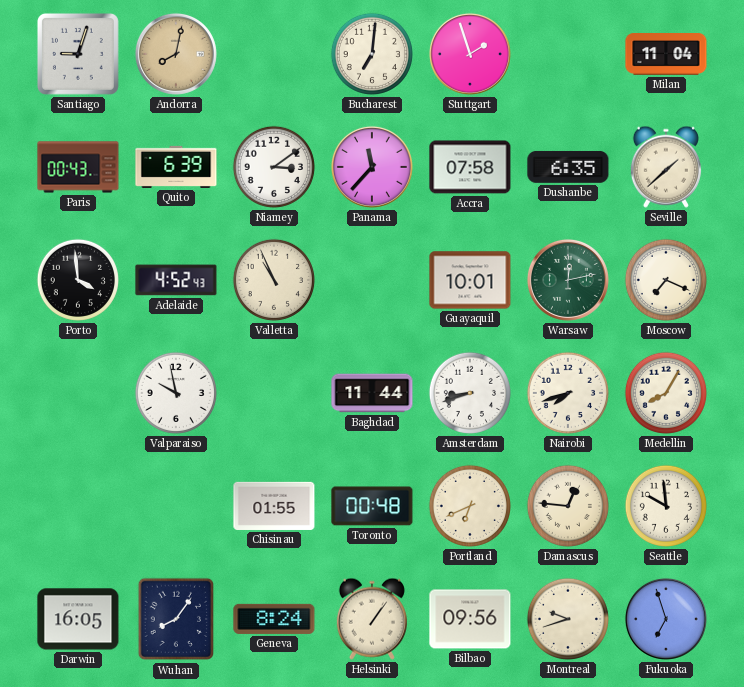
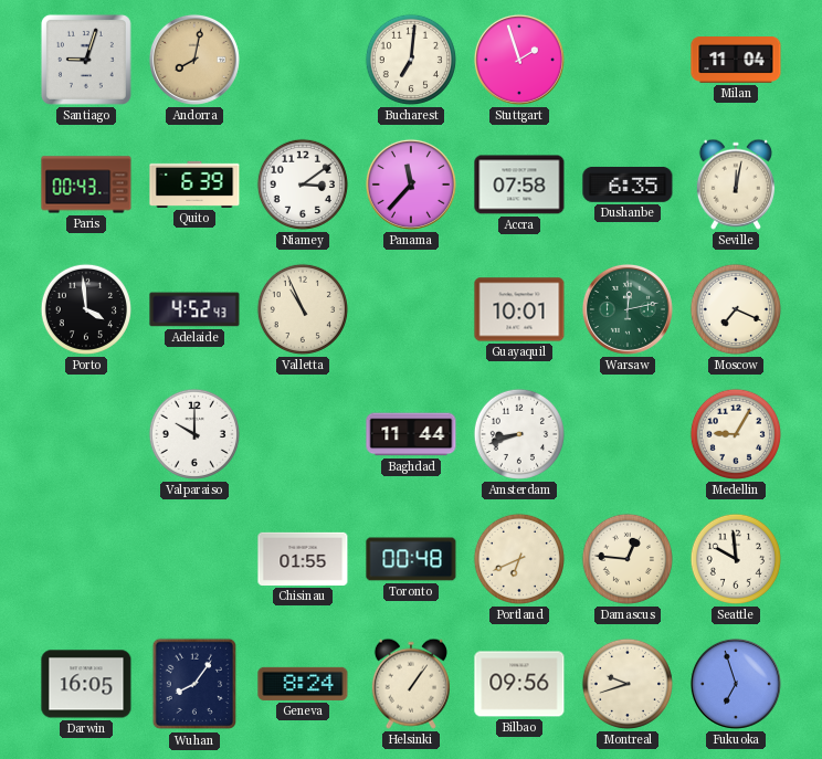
Seville: 1:38 -> 12:02
Valparaiso: 9:58 -> 10:00
Nairobi: 7:42 -> none
Medellin: 8:05 -> 9:05
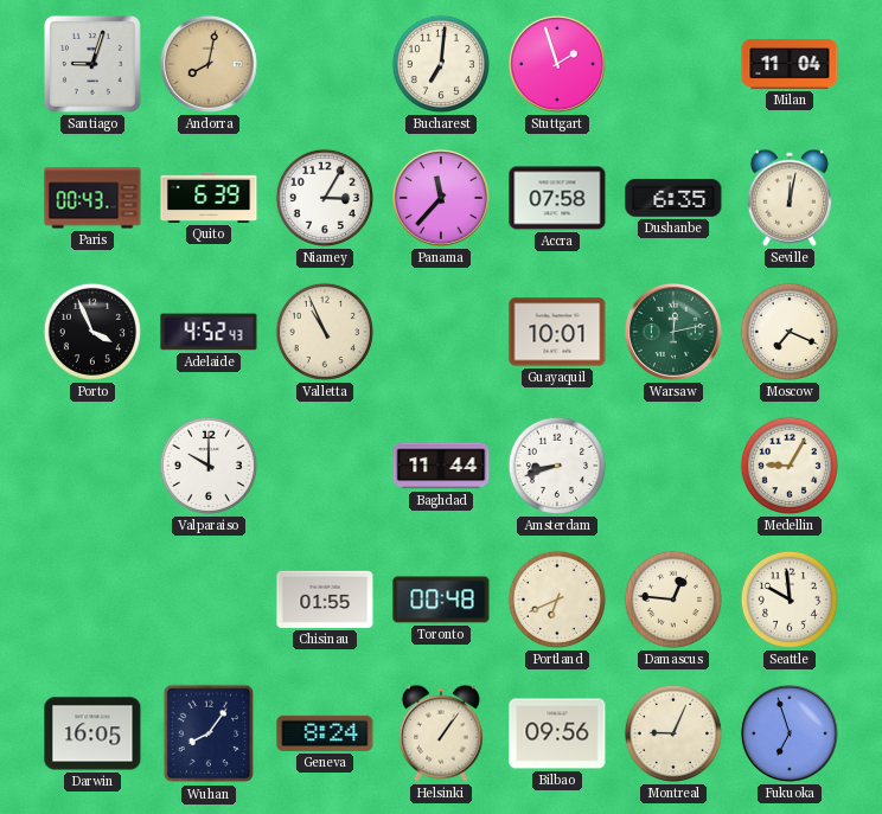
Niamey: 3:09 -> 3:05
Porto: 3:59 -> 3:56
Montreal: 9:42 -> 9:04
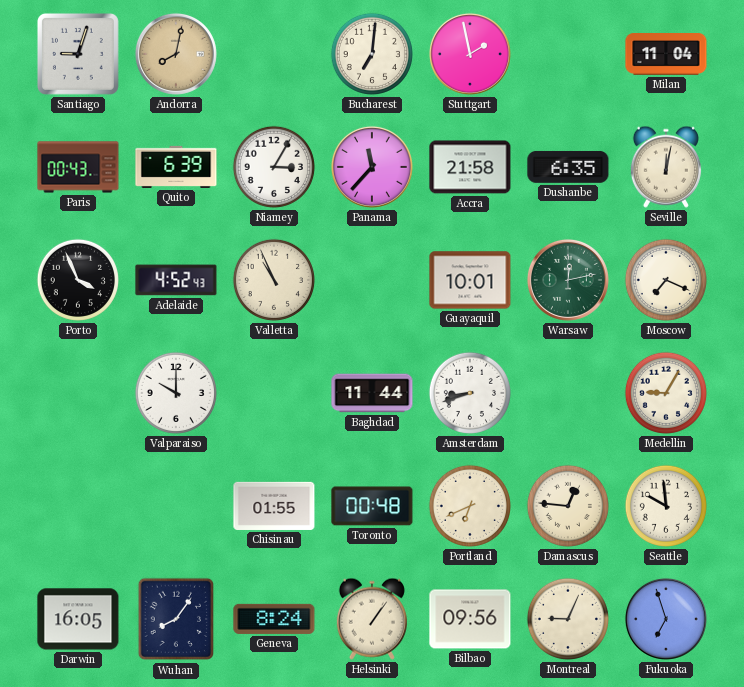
Stuttgart: 1:57 -> 1:58
Accra: 07:58 -> 21:58
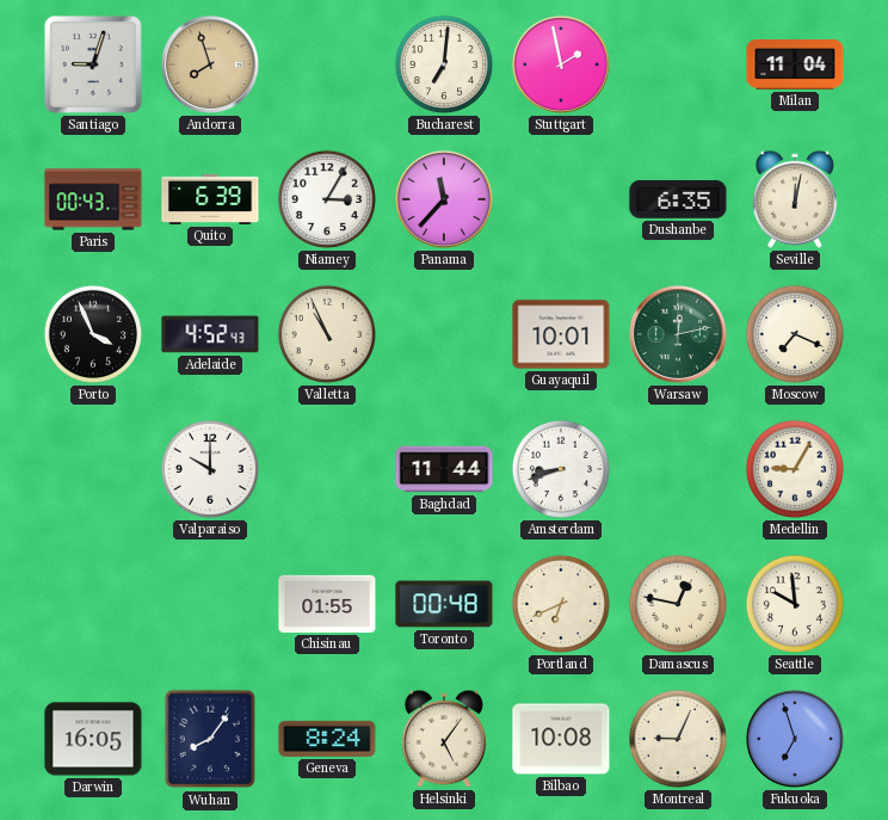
Andorra: 8:02 -> 7:57
Accra: 21:58 -> none
Damascus: 12:46 -> 12:47
Helsinki: 1:06 -> 5:06
Bilbao: 09:56 -> 10:08
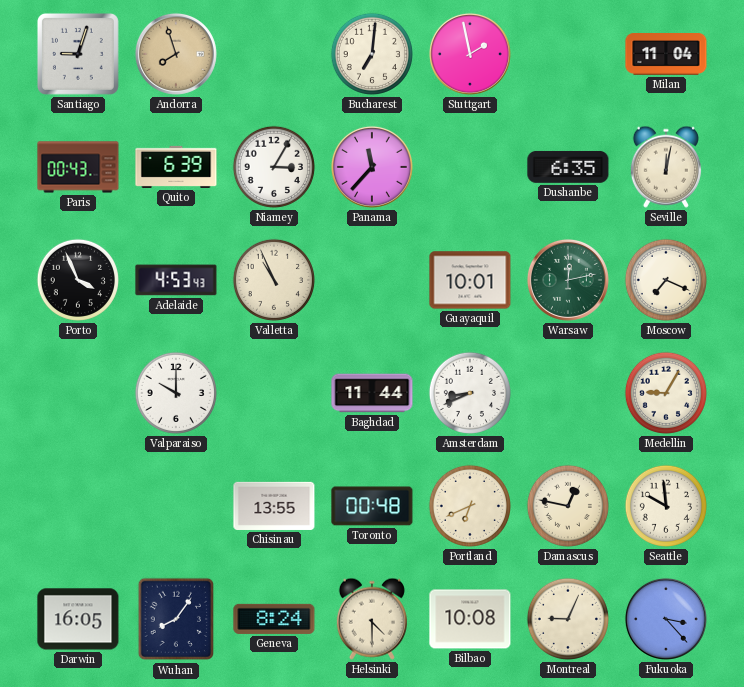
Adelaide: 4:52 -> 4:53
Amsterdam: 8:42 -> 8:41
Chisinau: 01:55 -> 13:55
Helsinki: 5:06 -> 4:30
Fukuoka: 6:57 -> 3:23
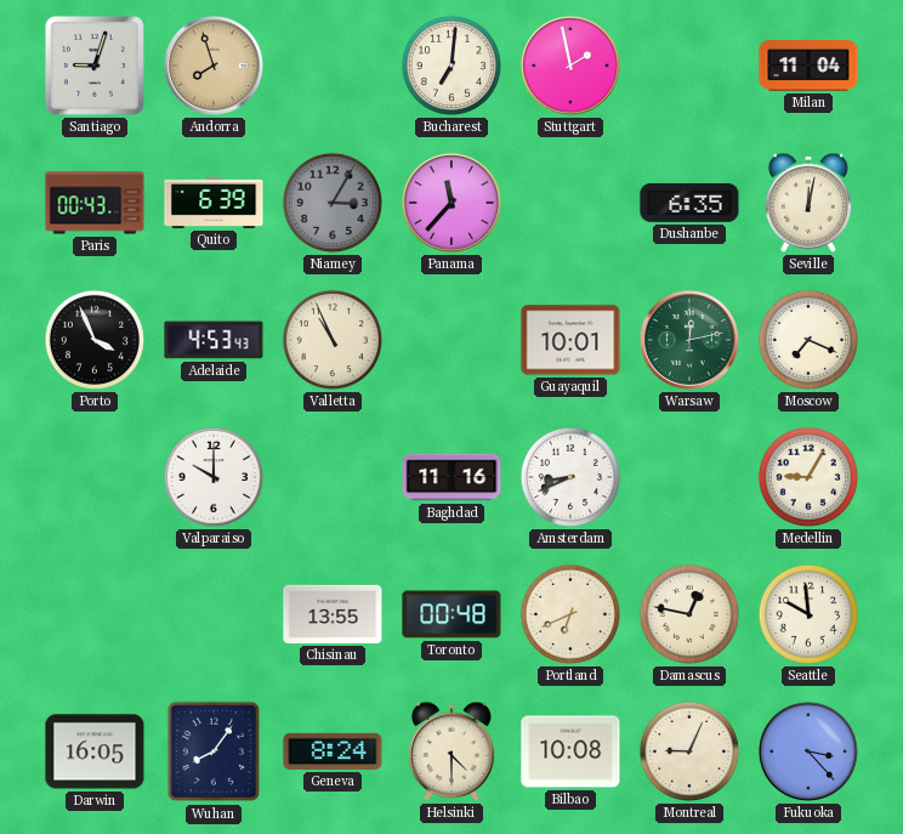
Niamey dial: white -> grey
Baghdad: 11:44 -> 11:16
